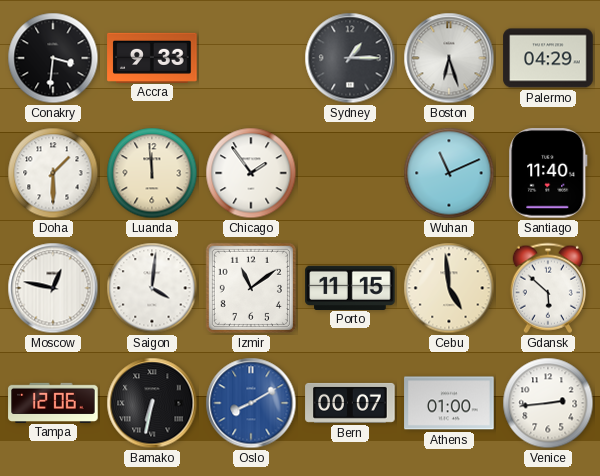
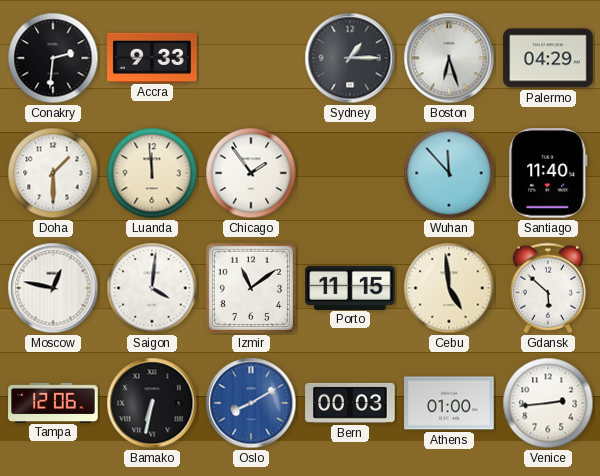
Conakry: 3:31 -> 2:31
Wuhan: 11:11 -> 11:53
Bern: 00:07 -> 00:03
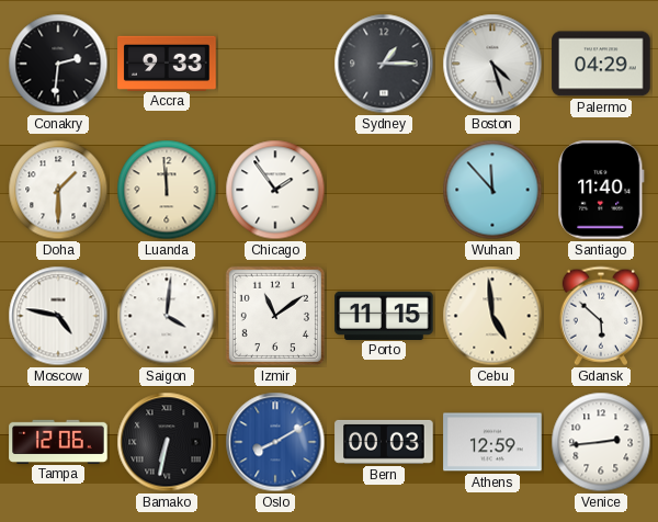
Boston: 6:27 -> 4:27
Moscow: 12:47 -> 4:47
Athens: 01:00 -> 12:59
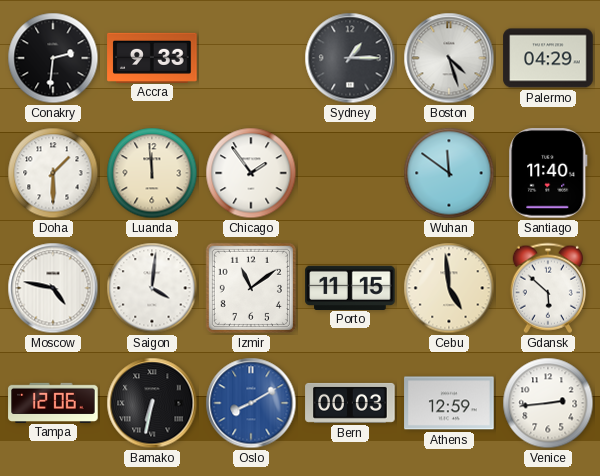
Wuhan: 11:53 -> 11:51
